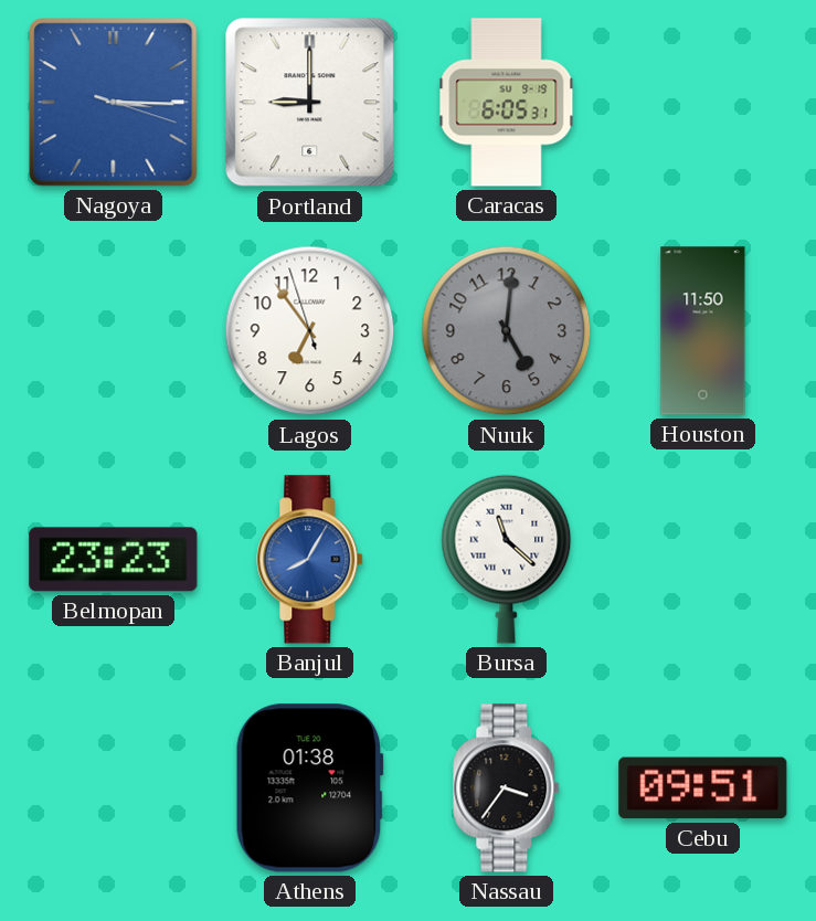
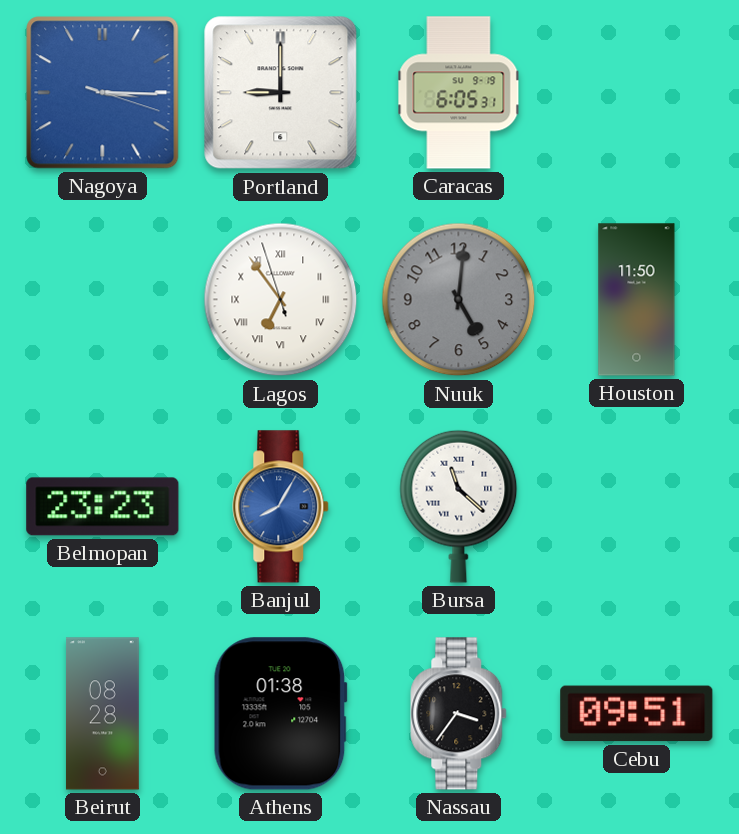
Lagos numerals: Arabic -> Roman
Beirut: none -> 08:28
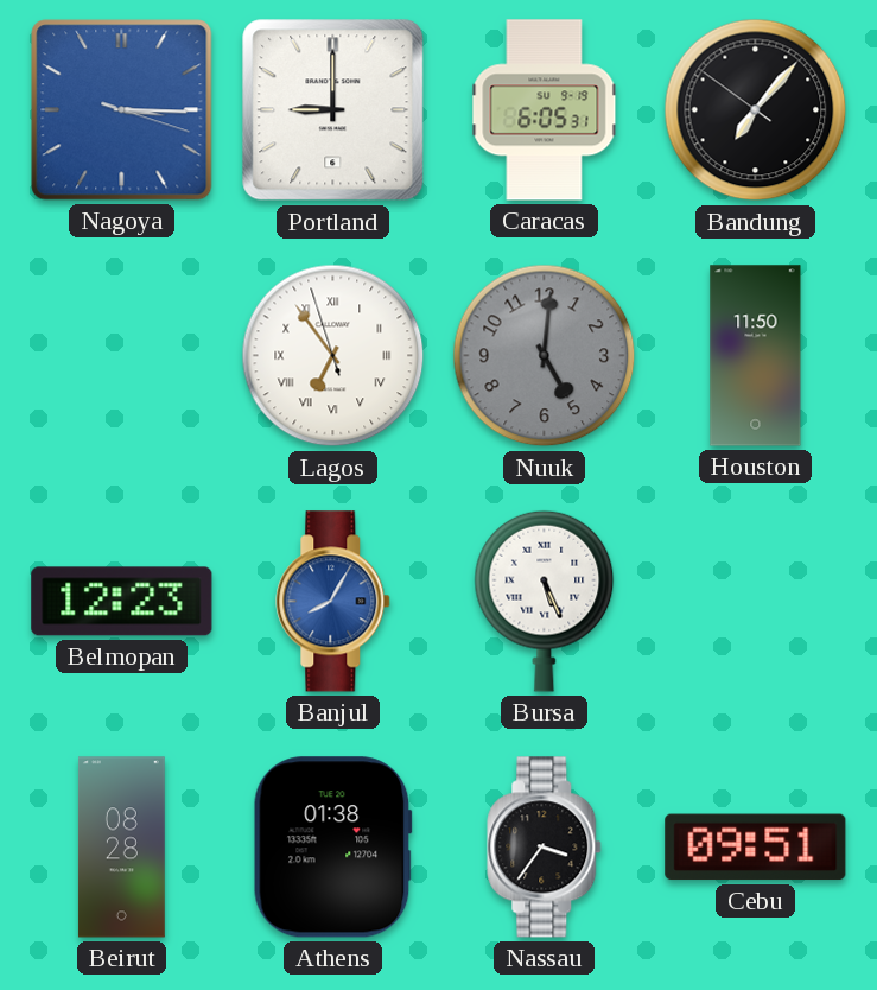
Bandung: none -> 7:06
Belmopan: 23:23 -> 12:23
Bursa: 11:22 -> 5:26
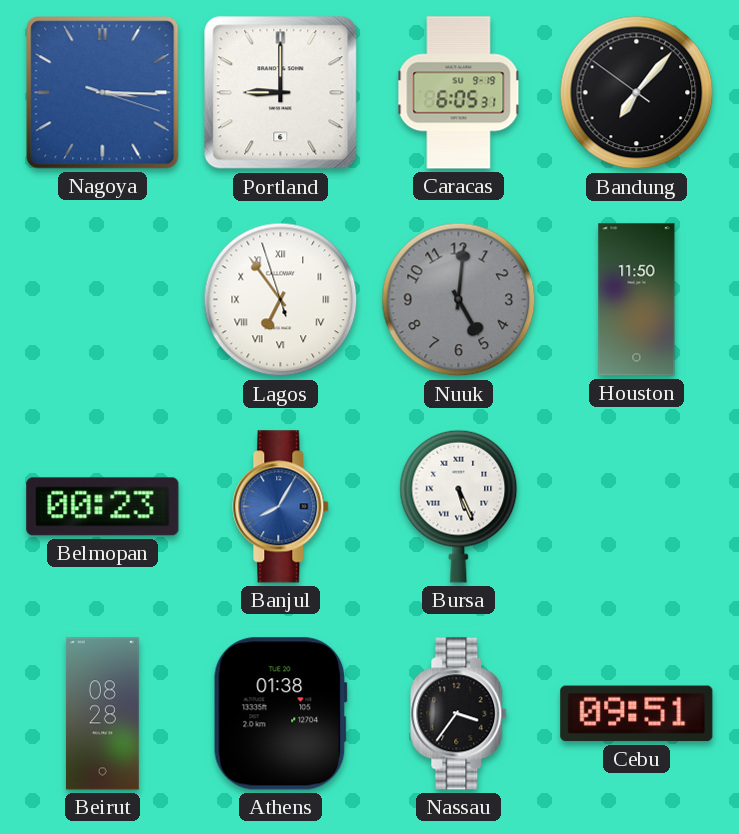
Belmopan: 12:23 -> 00:23
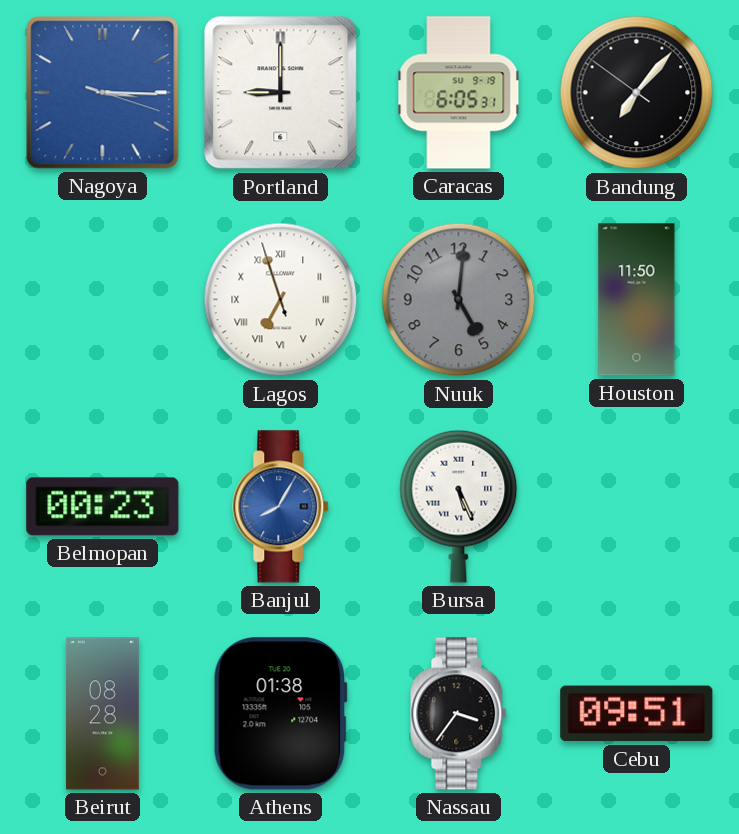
Lagos: 6:53 -> 6:56
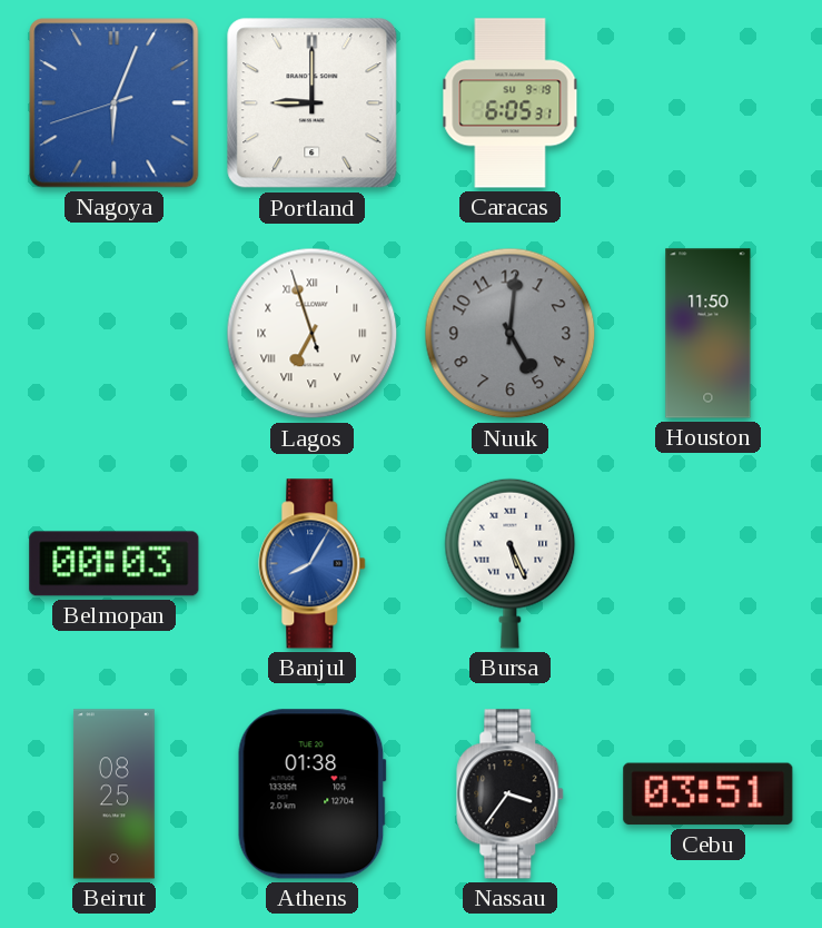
Nagoya: 3:15 -> 6:03
Bandung: 7:06 -> none
Belmopan: 00:23 -> 00:03
Beirut: 08:28 -> 08:25
Cebu: 09:51 -> 03:51
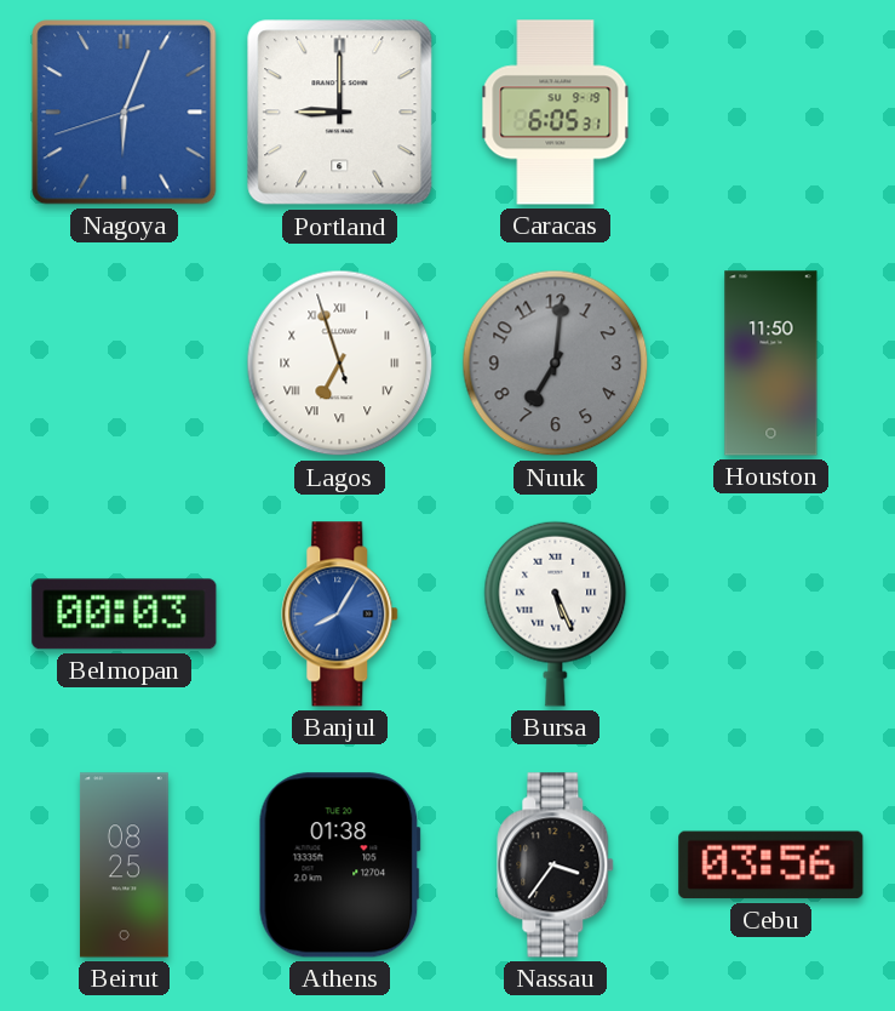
Nuuk: 5:01 -> 7:01
Cebu: 03:51 -> 03:56
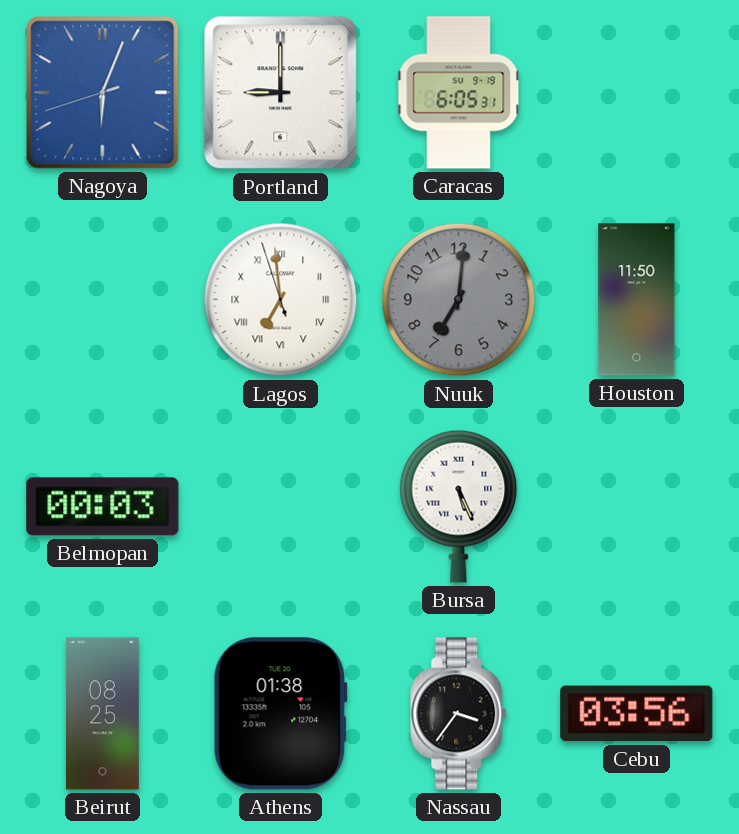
Lagos: 6:56 -> 6:58
Banjul: 8:05 -> none
